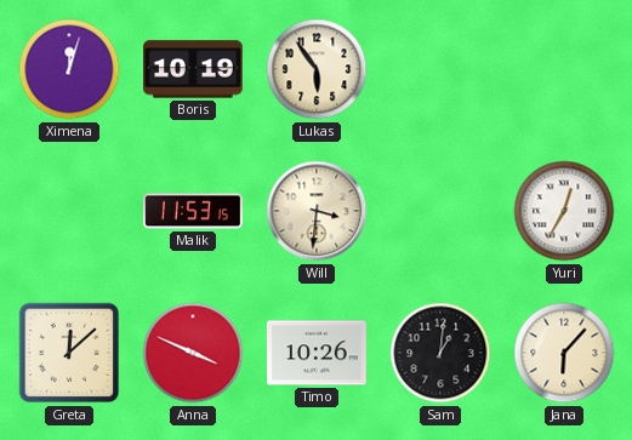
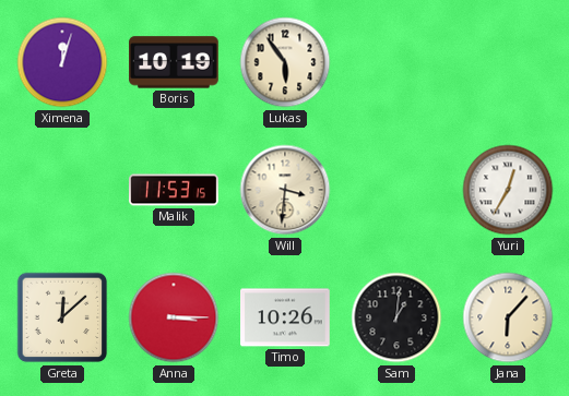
Anna: 3:49 -> 3:15
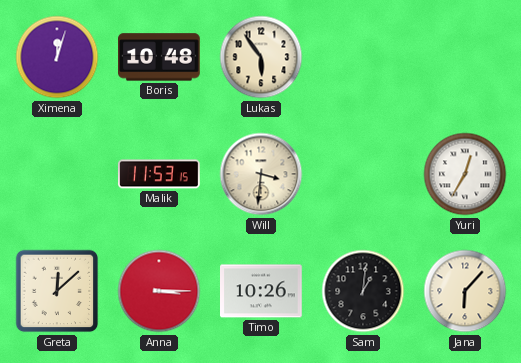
Boris: 10:19 -> 10:48
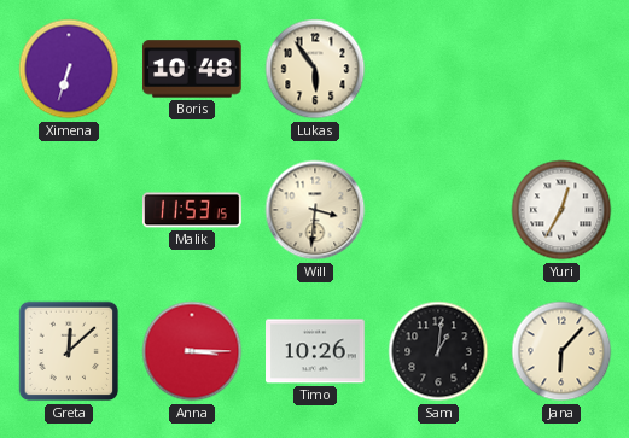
Ximena: 12:03 -> 6:33
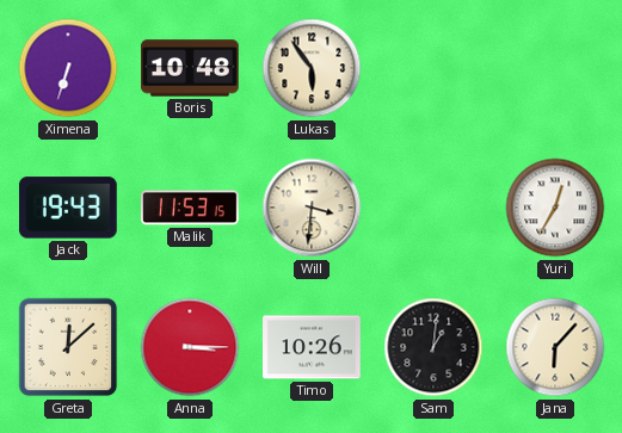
Jack: none -> 19:43
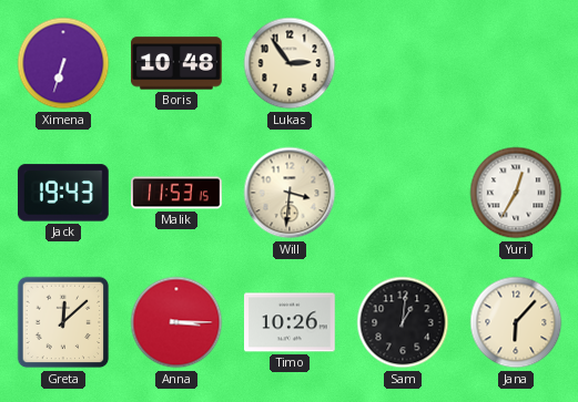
Lukas: 5:54 -> 2:54
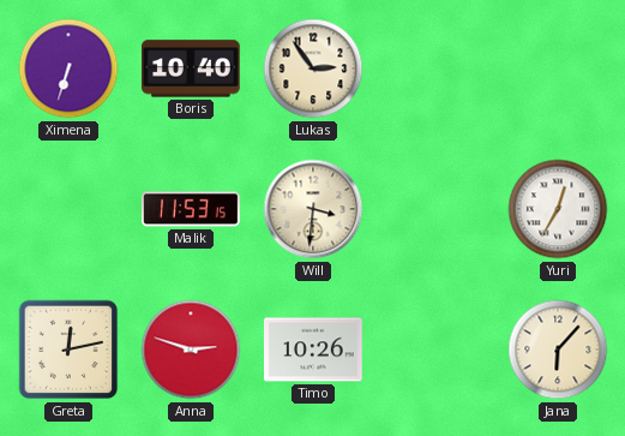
Boris: 10:48 -> 10:40
Jack: 19:43 -> none
Greta: 12:08 -> 12:13
Anna: 3:15 -> 2:48
Sam: 1:01 -> none
